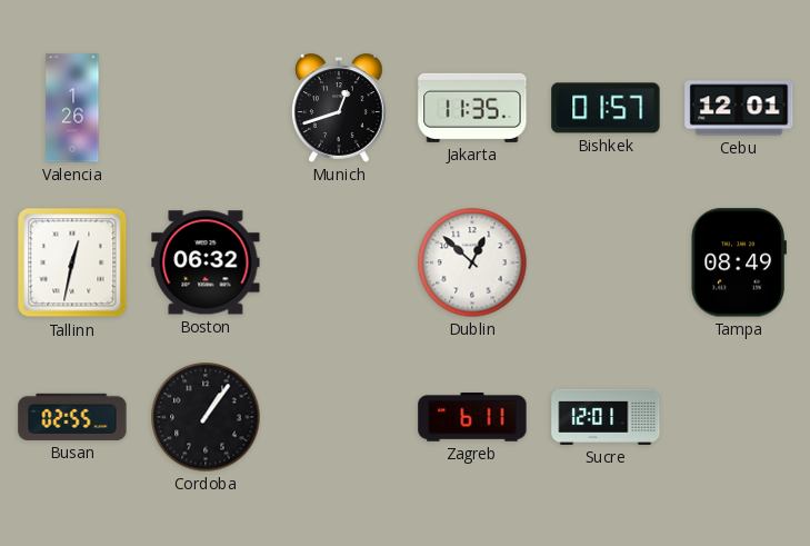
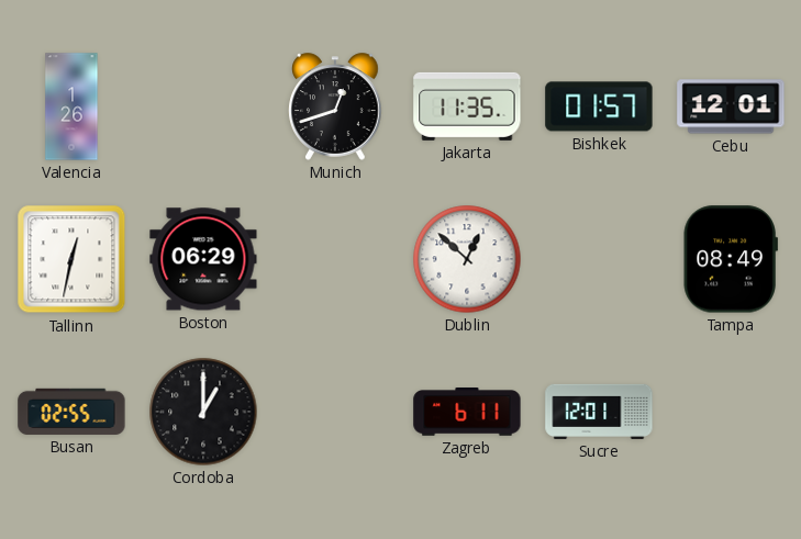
Boston: 06:32 -> 06:29
Cordoba: 1:06 -> 1:00
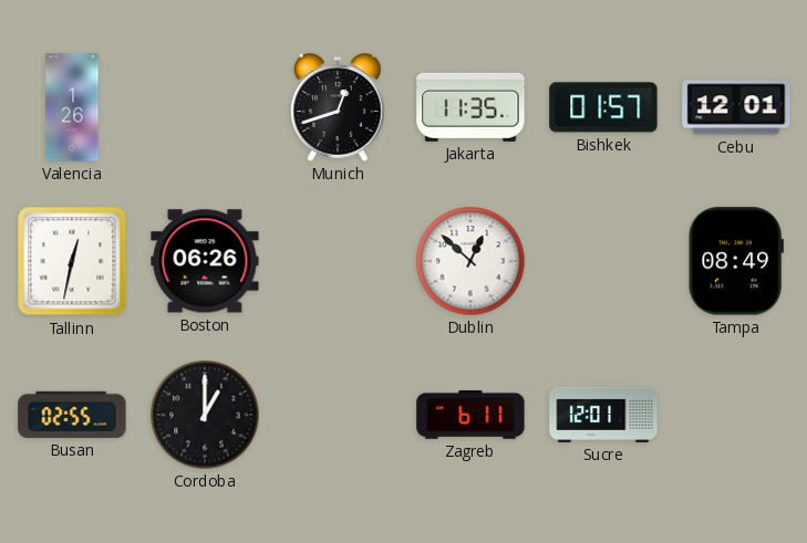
Boston: 06:29 -> 06:26
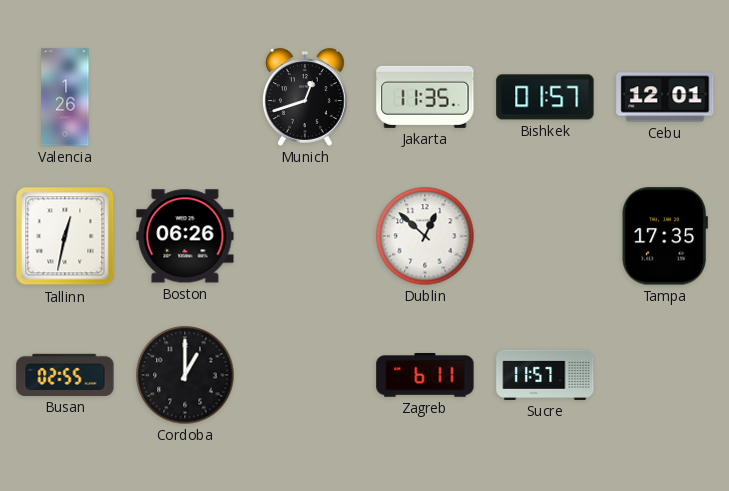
Tampa: 08:49 -> 17:35
Sucre: 12:01 -> 11:57
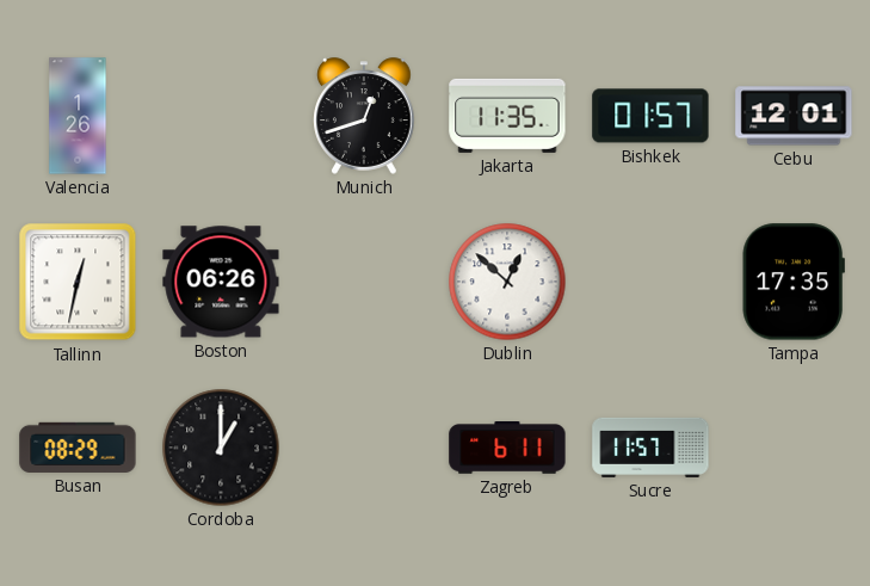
Busan: 02:55 -> 08:29
